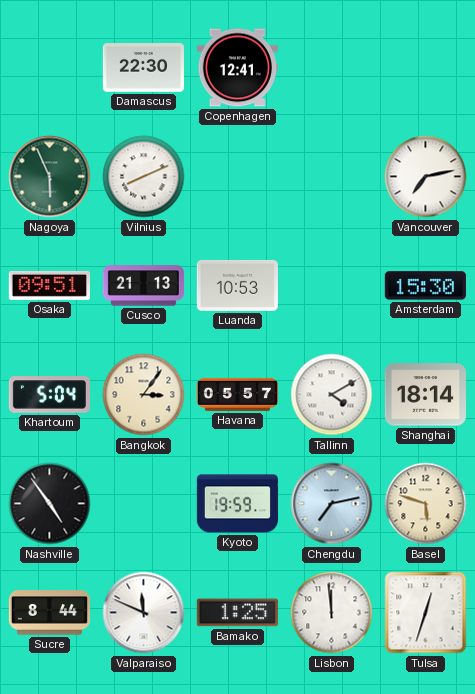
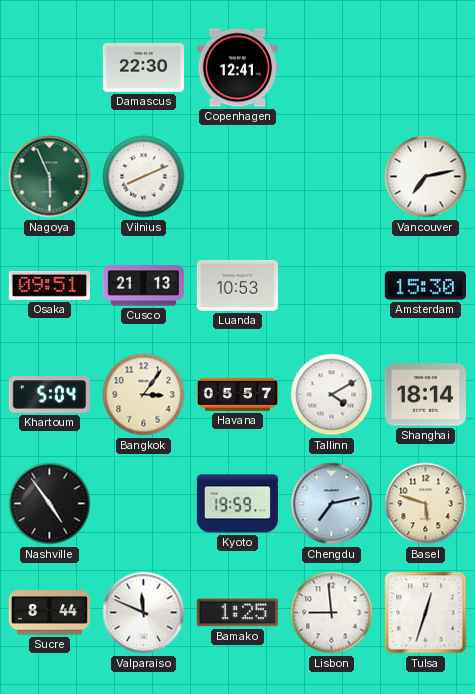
Lisbon: 11:59 -> 8:59
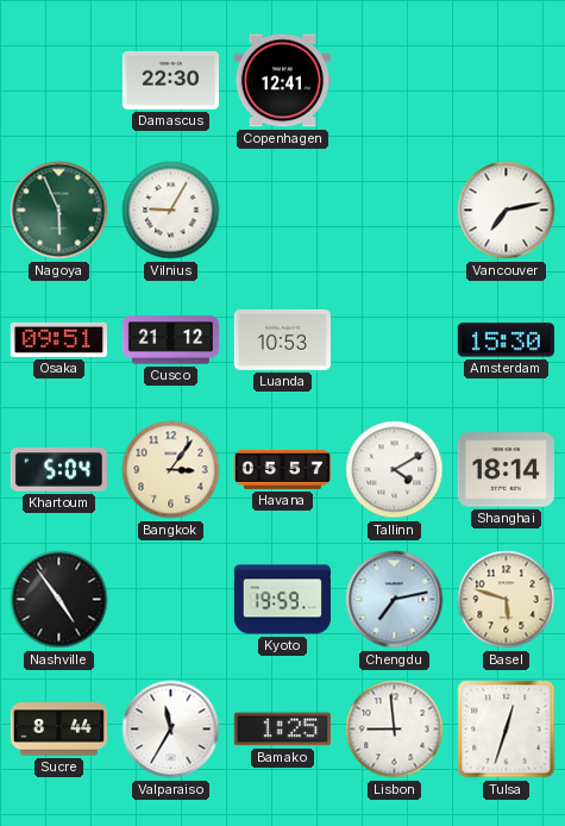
Vilnius: 8:11 -> 9:05
Cusco: 21:13 -> 21:12
Valparaiso: 11:49 -> 11:35
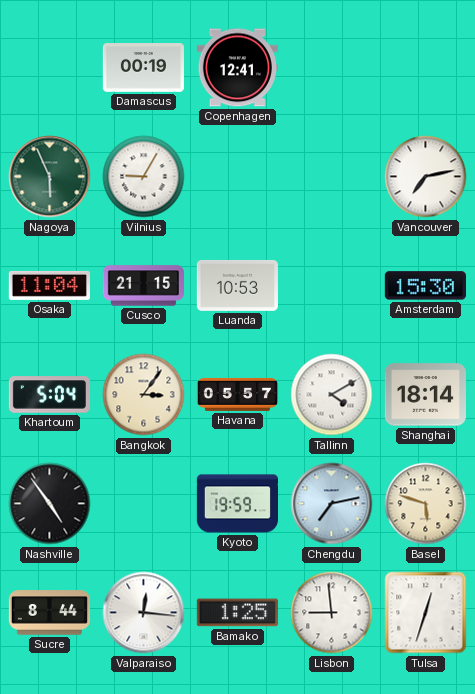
Damascus: 22:30 -> 00:19
Osaka: 09:51 -> 11:04
Cusco: 21:12 -> 21:15
Valparaiso: 11:35 -> 12:16
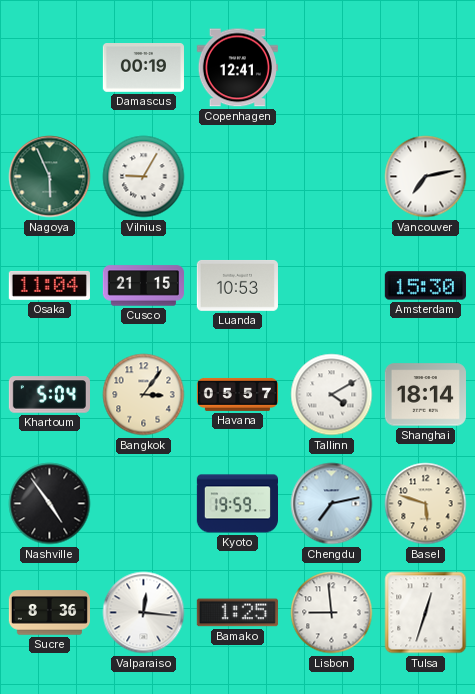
Sucre: 8:44 -> 8:36
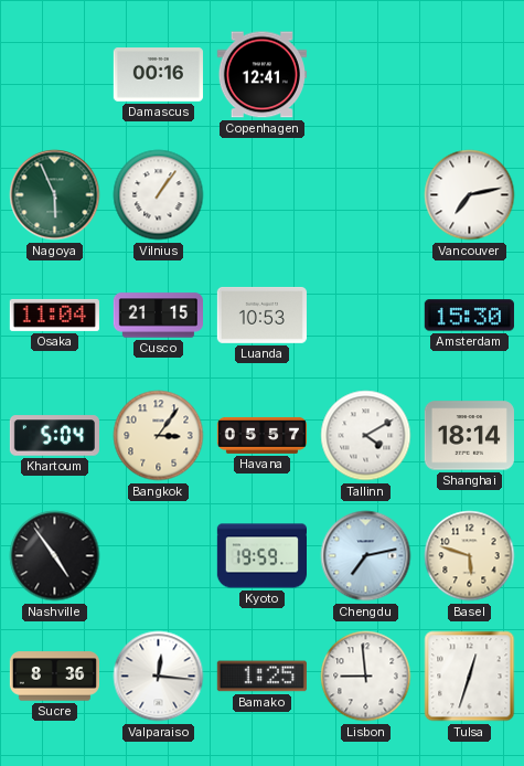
Damascus: 00:19 -> 00:16
Vilnius: 9:05 -> 1:06
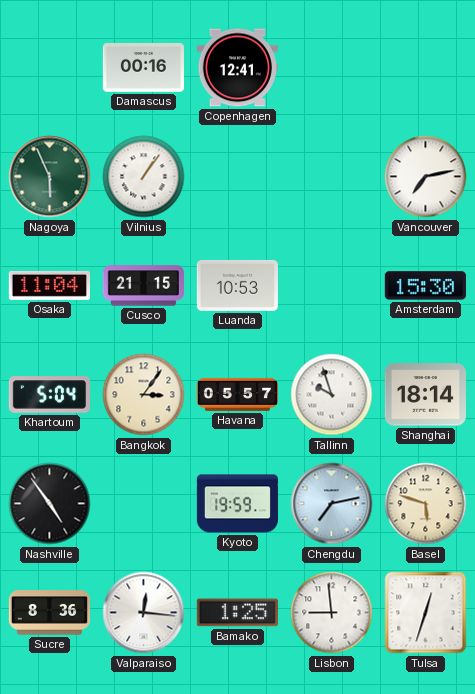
Tallinn: 4:10 -> 9:57
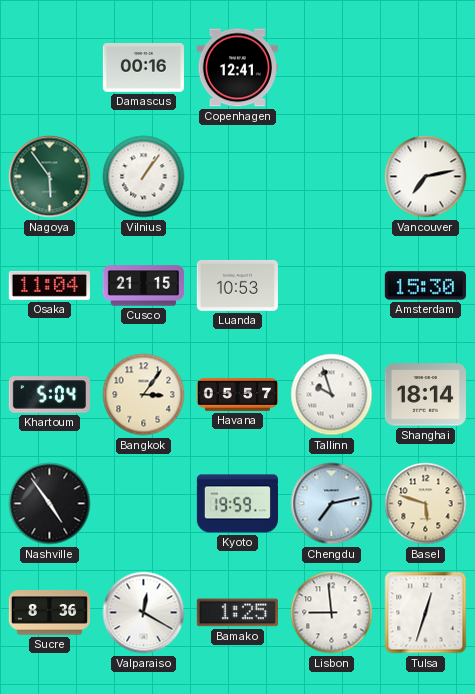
Nagoya: 5:56 -> 5:54
Valparaiso: 12:16 -> 12:20
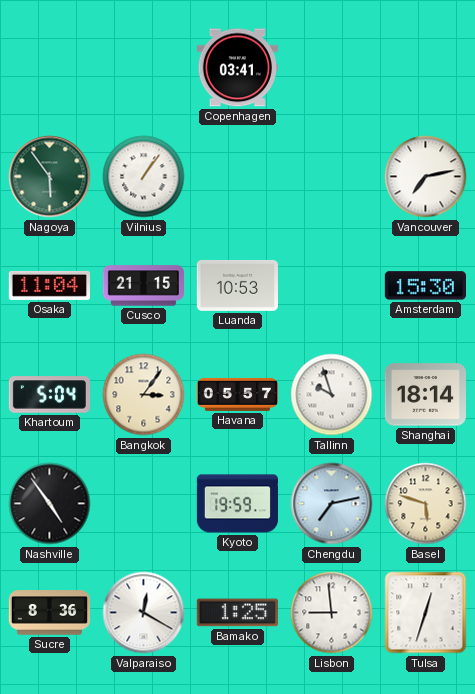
Damascus: 00:16 -> none
Copenhagen: 12:41 -> 03:41
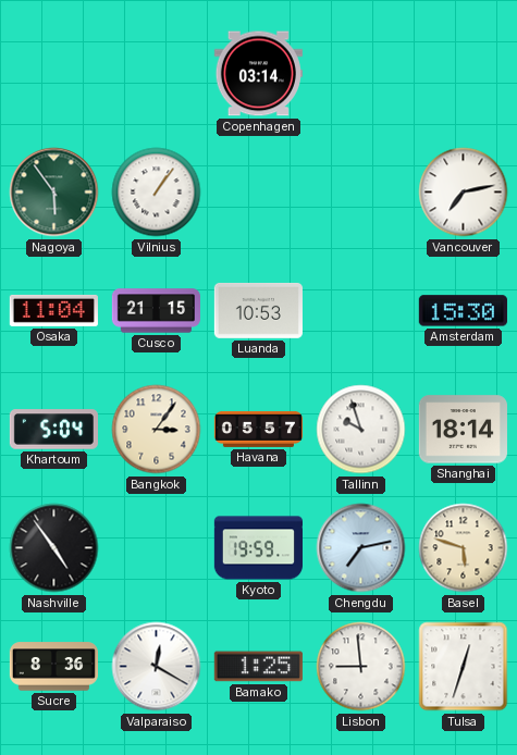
Copenhagen: 03:41 -> 03:14
